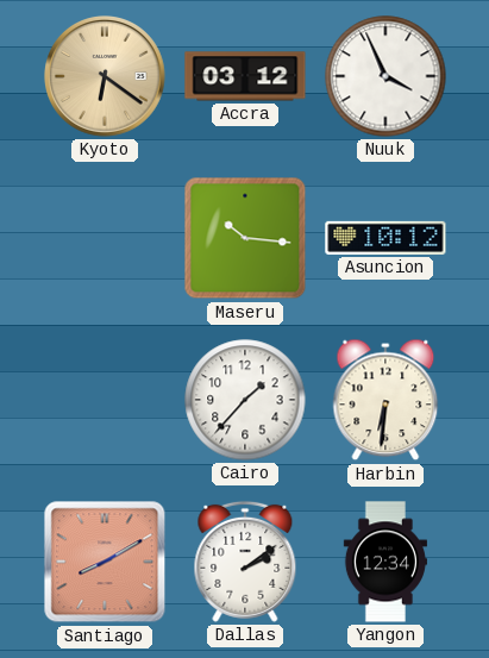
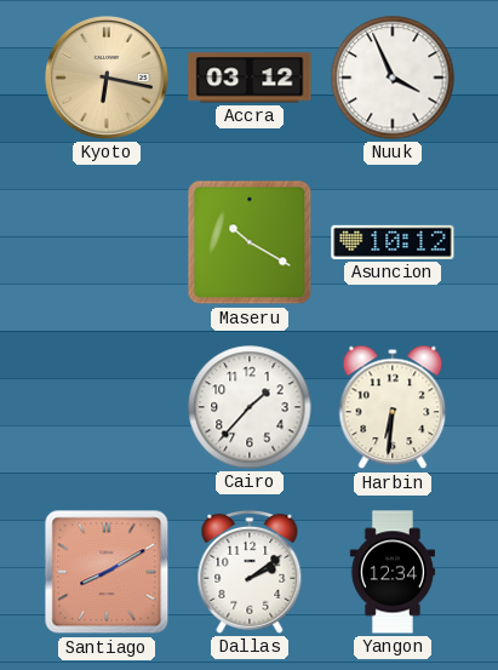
Kyoto: 6:21 -> 6:17
Maseru: 10:16 -> 10:20
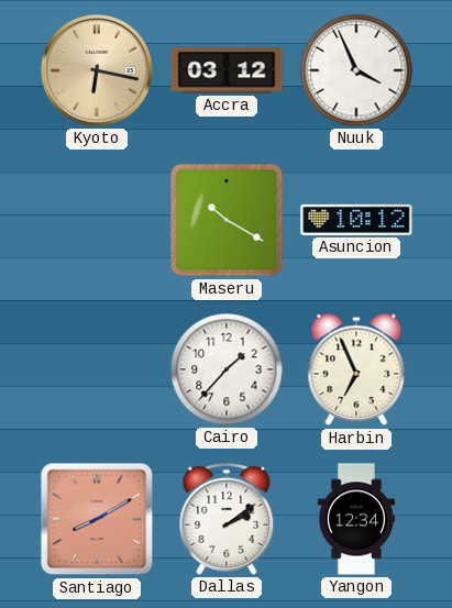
Harbin: 6:31 -> 6:56
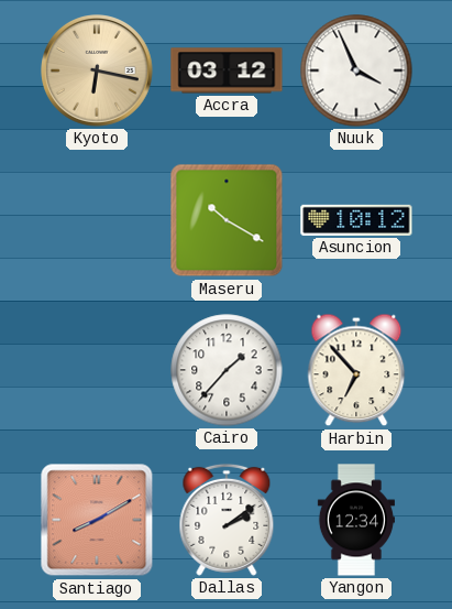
Harbin: 6:56 -> 6:53
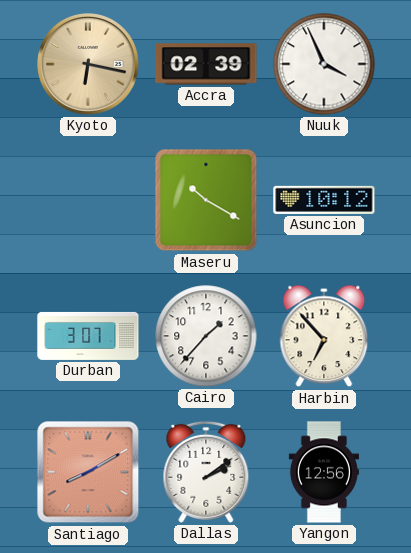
Accra: 03:12 -> 02:39
Durban: none -> 3:07
Yangon: 12:34 -> 12:56
